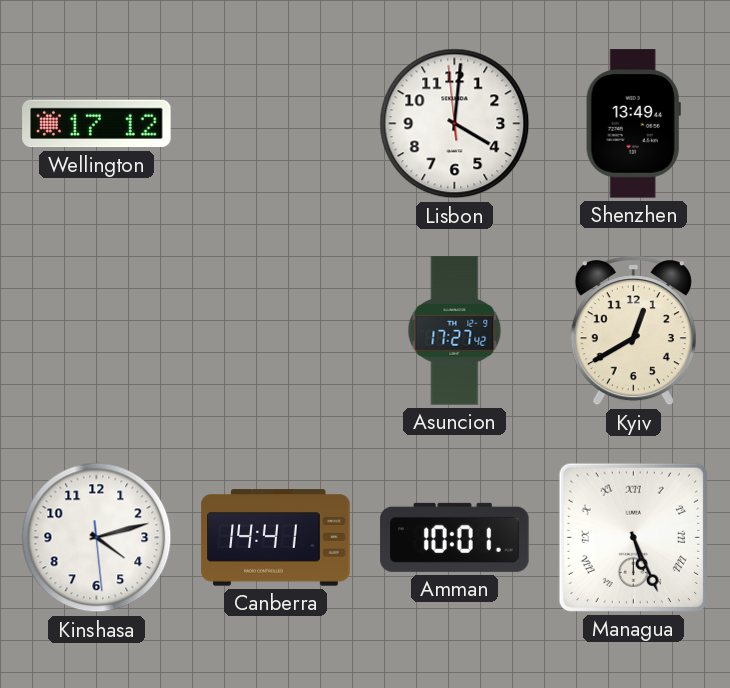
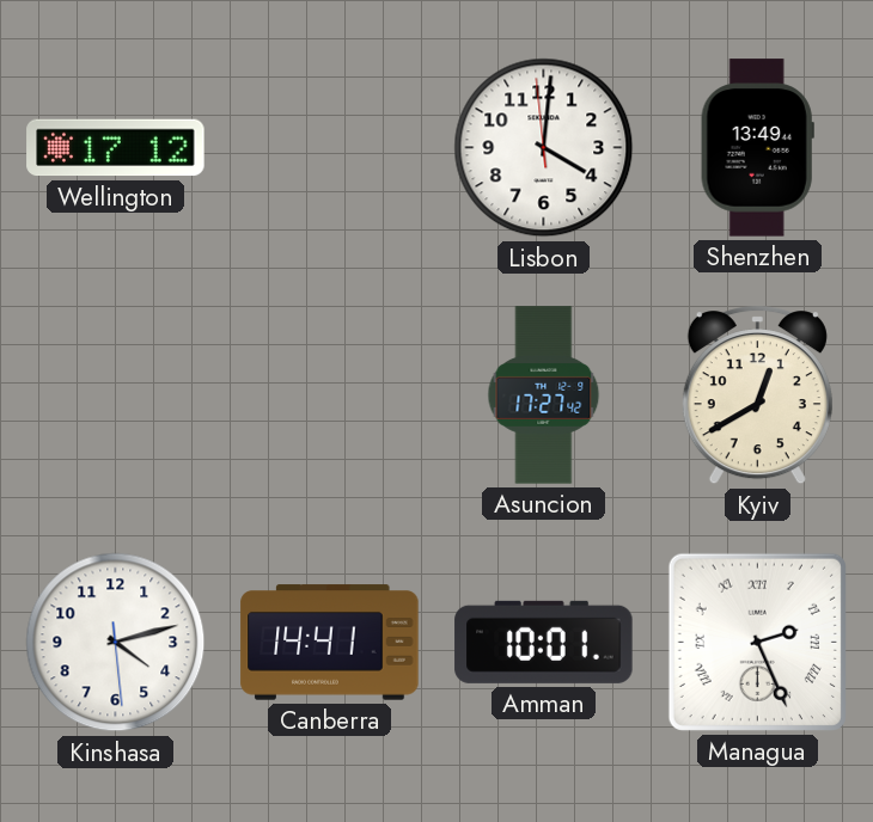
Managua: 5:26 -> 2:26
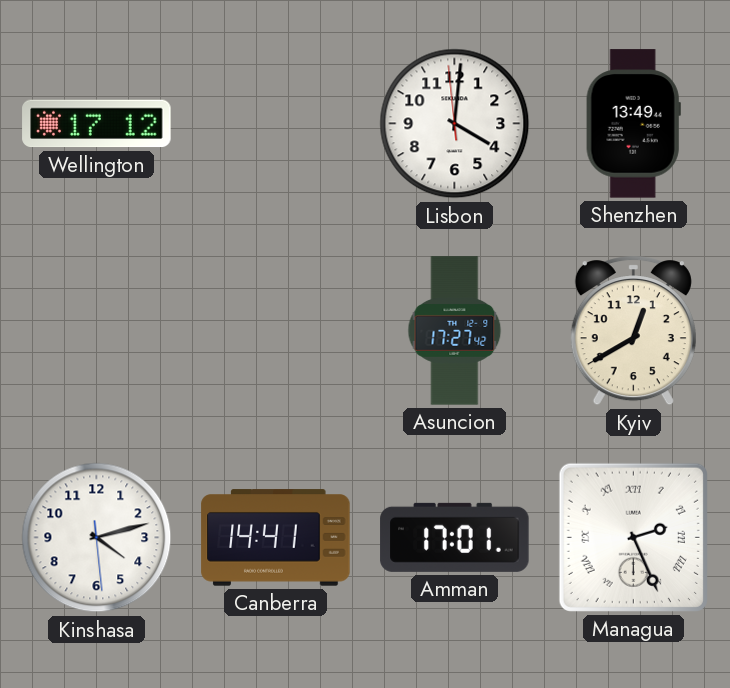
Amman: 10:01 -> 17:01
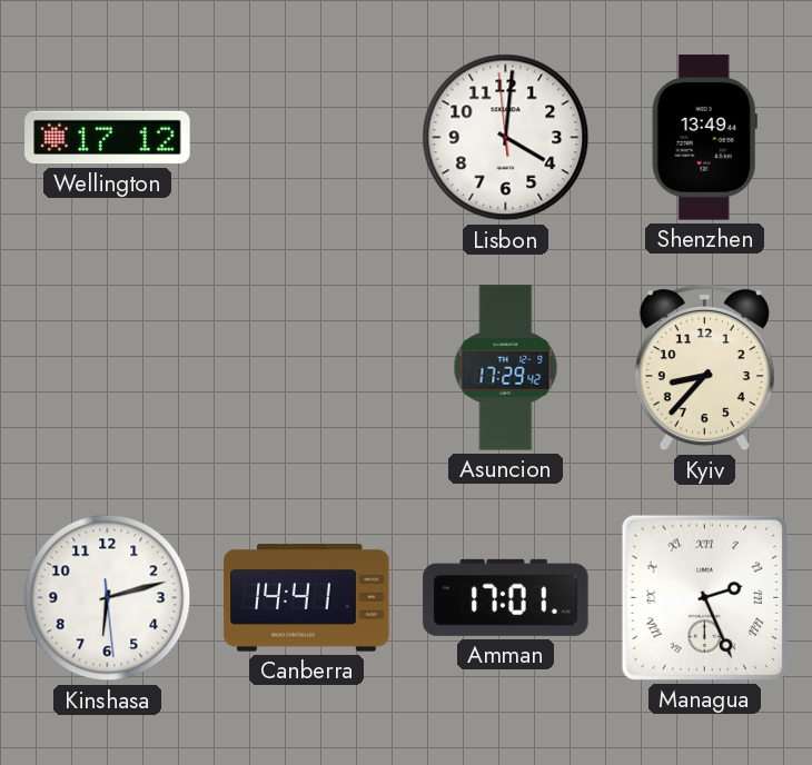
Asuncion: 17:27 -> 17:29
Kyiv: 12:40 -> 8:37
Kinshasa: 4:12 -> 6:12
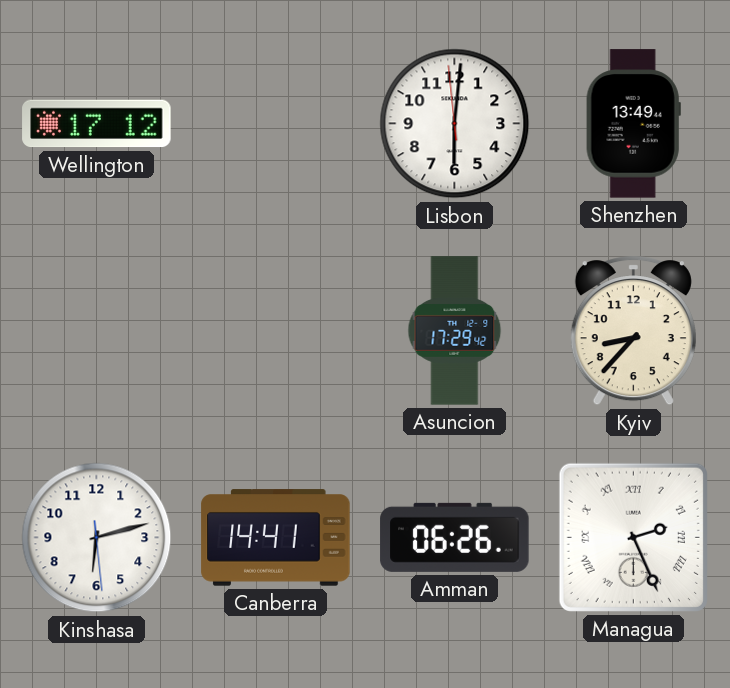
Lisbon: 4:00 -> 6:00
Amman: 17:01 -> 06:26
